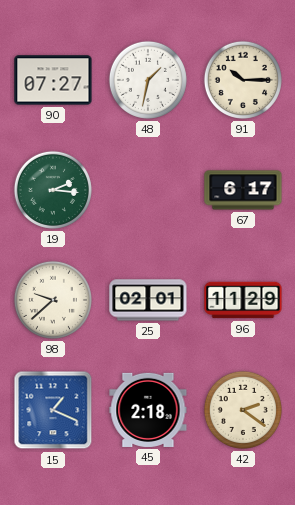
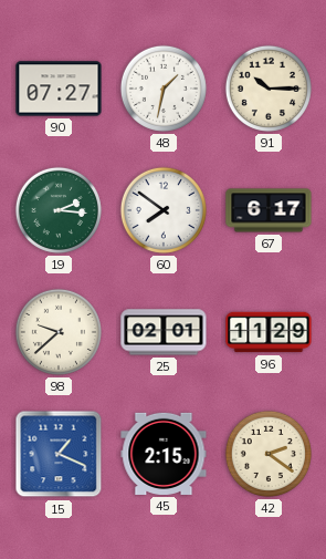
60: none -> 7:51
45: 2:18 -> 2:15
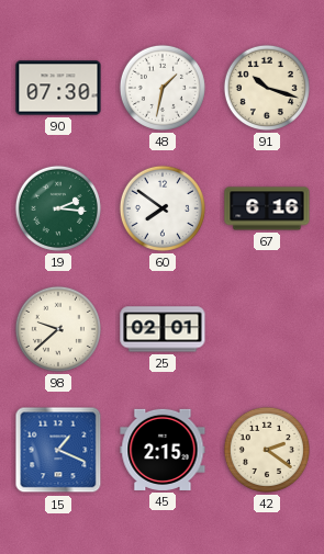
90: 07:27 -> 07:30
91: 10:15 -> 10:18
67: 6:17 -> 6:16
96: 11:29 -> none
